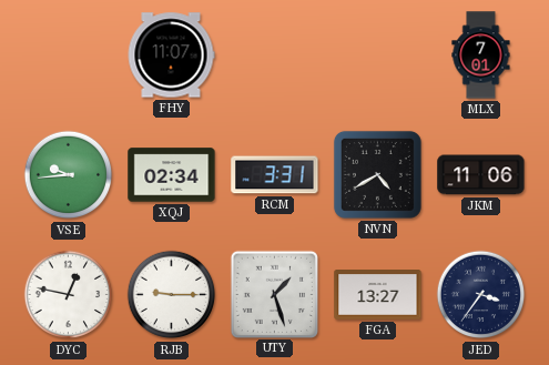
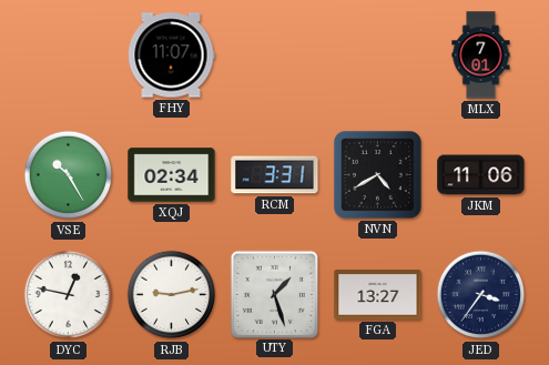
VSE: 9:44 -> 10:25
RJB: 9:15 -> 9:13
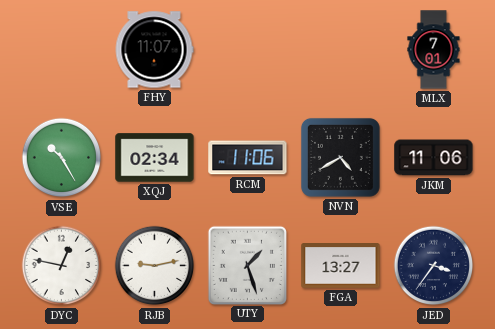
RCM: 3:31 -> 11:06
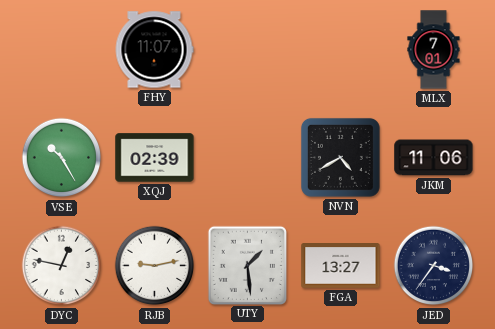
XQJ: 02:34 -> 02:39
RCM: 11:06 -> none
UTY: 1:27 -> 1:29
